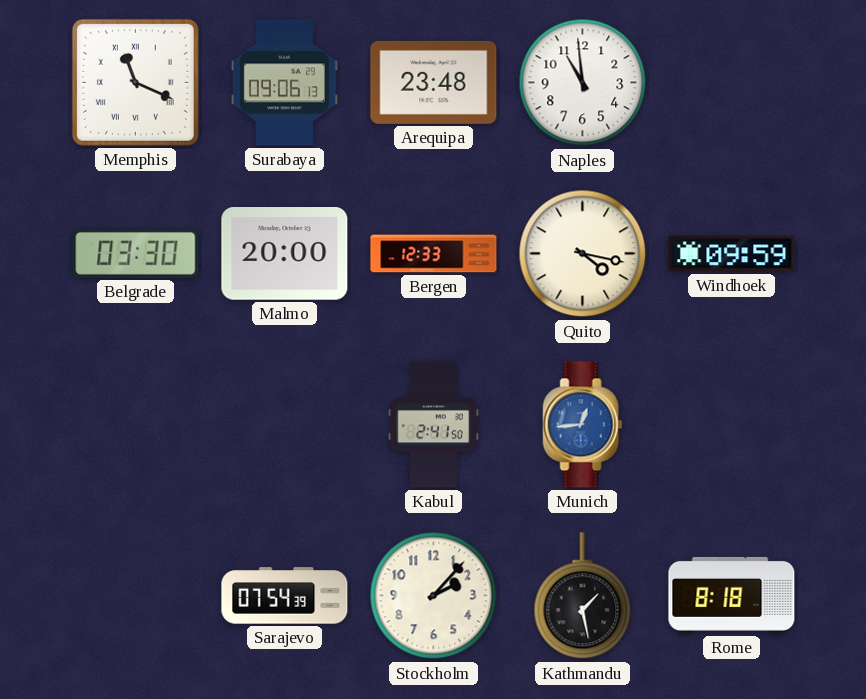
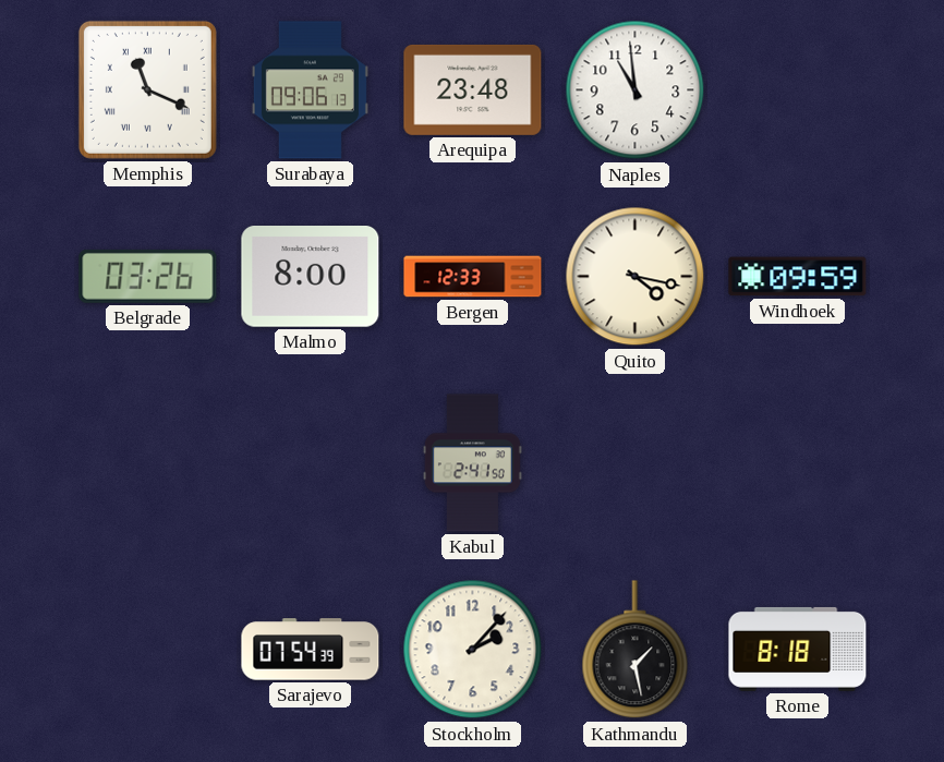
Belgrade: 03:30 -> 03:26
Malmo: 20:00 -> 8:00
Munich: 12:44 -> none
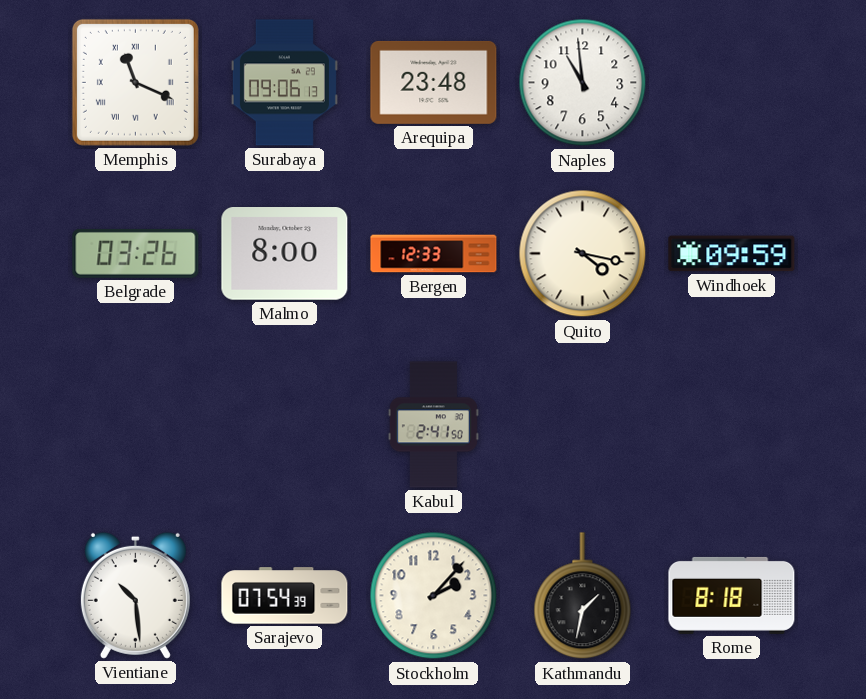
Vientiane: none -> 10:29
Kathmandu: 1:28 -> 1:32
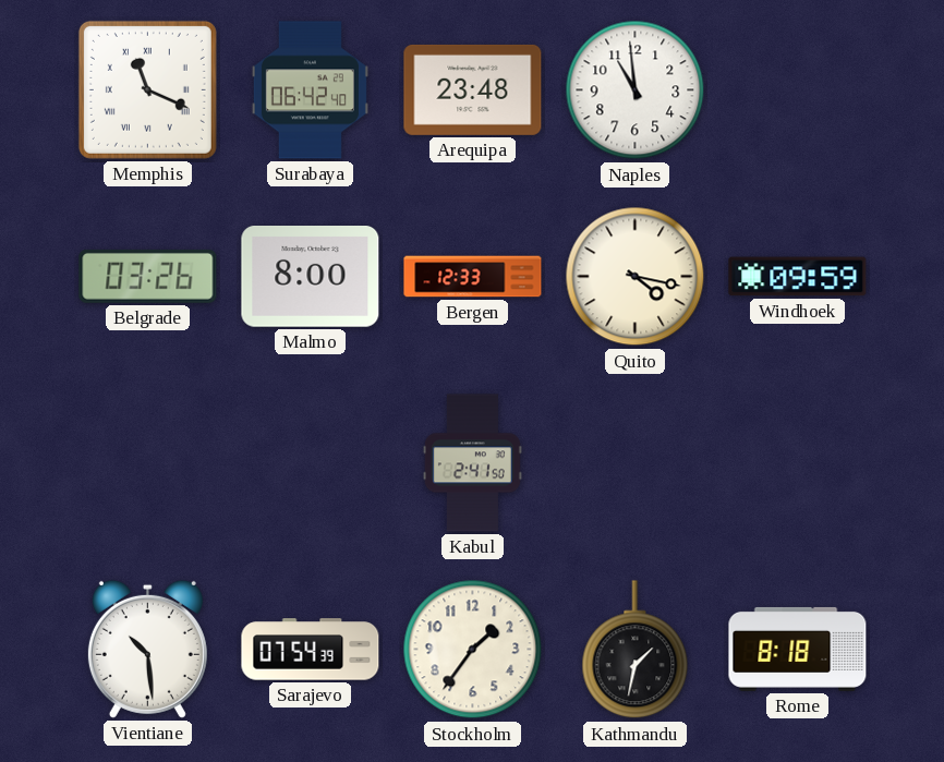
Surabaya: 09:06 -> 06:42
Stockholm: 2:07 -> 1:36
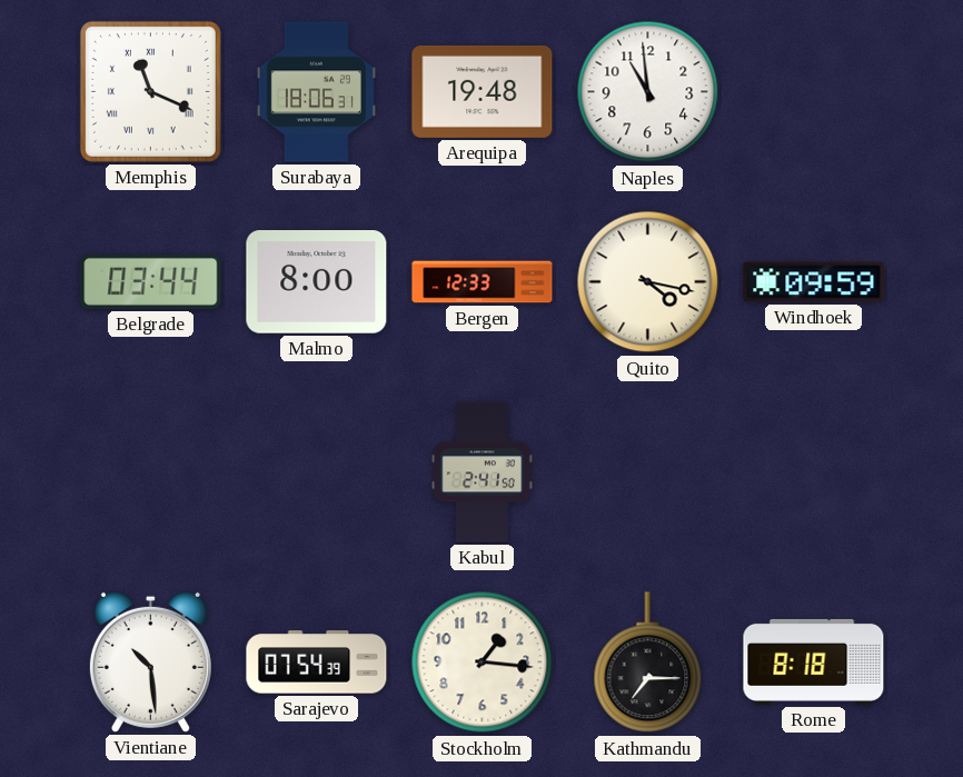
Surabaya: 06:42 -> 18:06
Arequipa: 23:48 -> 19:48
Belgrade: 03:26 -> 03:44
Stockholm: 1:36 -> 1:16
Kathmandu: 1:32 -> 7:15
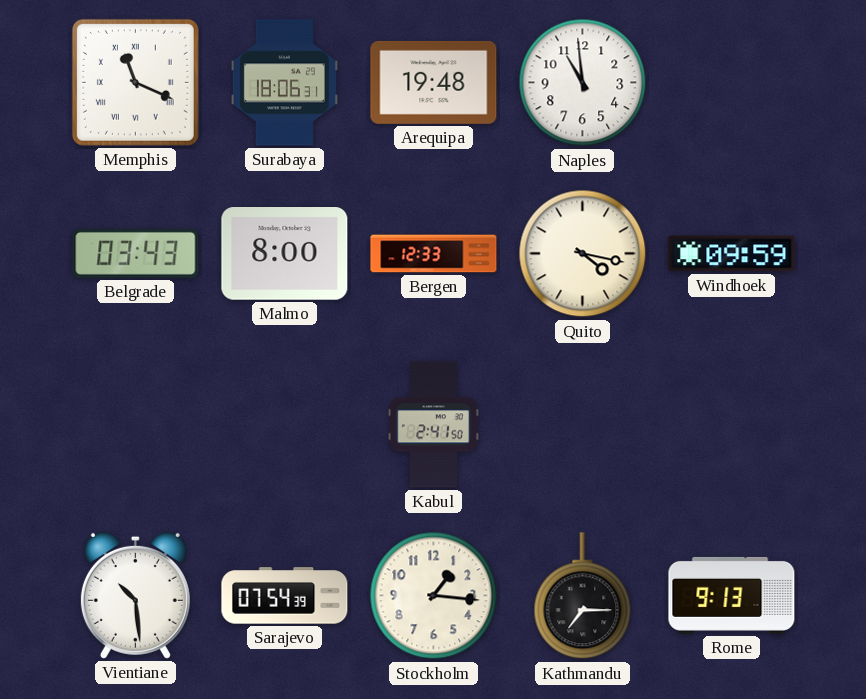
Belgrade: 03:44 -> 03:43
Rome: 8:18 -> 9:13
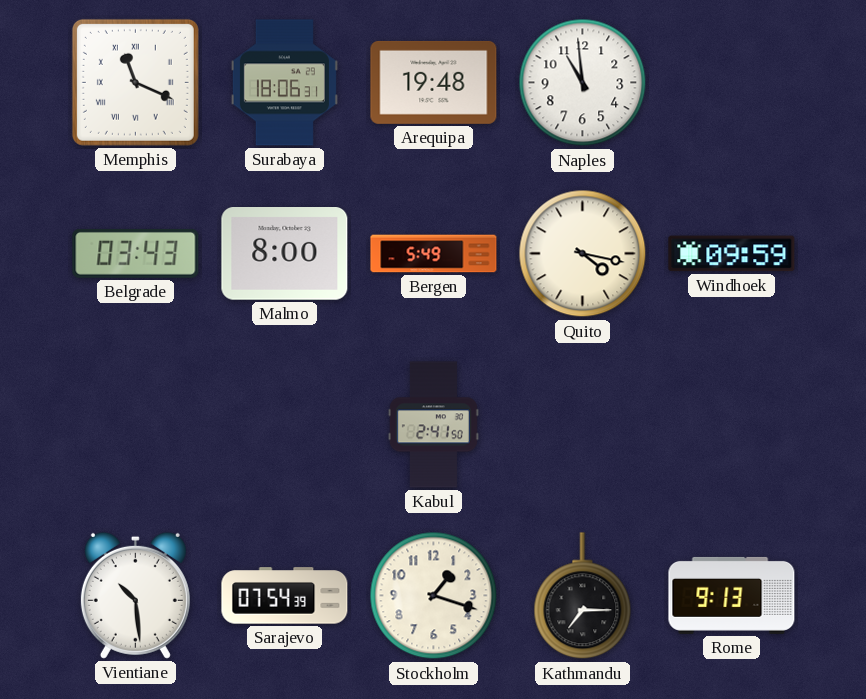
Bergen: 12:33 -> 5:49
Stockholm: 1:16 -> 1:18
